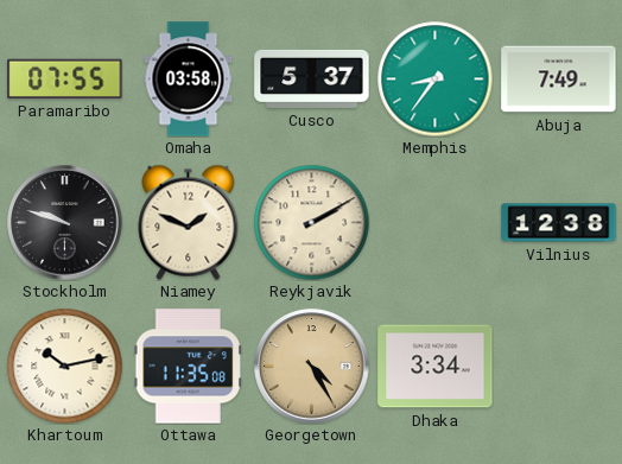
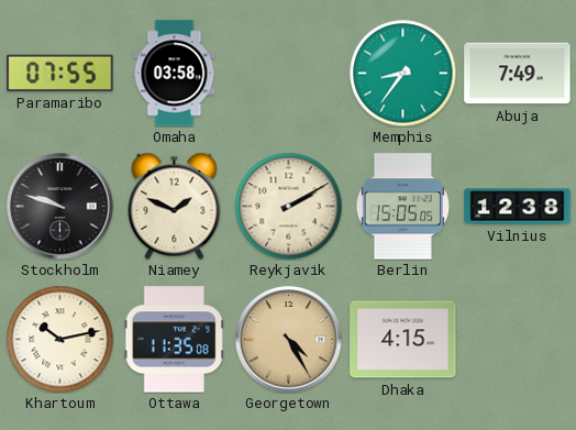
Cusco: 5:37 -> none
Berlin: none -> 15:05
Dhaka: 3:34 -> 4:15
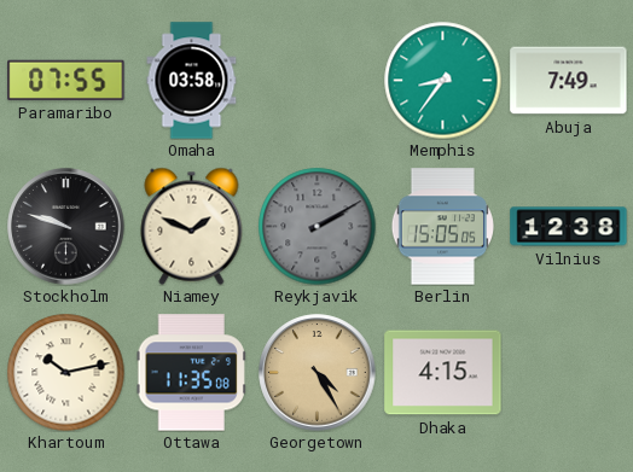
Reykjavik dial: cream -> grey
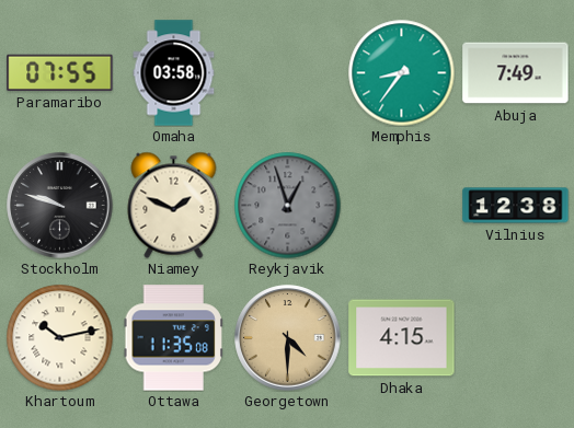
Reykjavik: 2:10 -> 12:57
Berlin: 15:05 -> none
Georgetown: 4:25 -> 4:30
